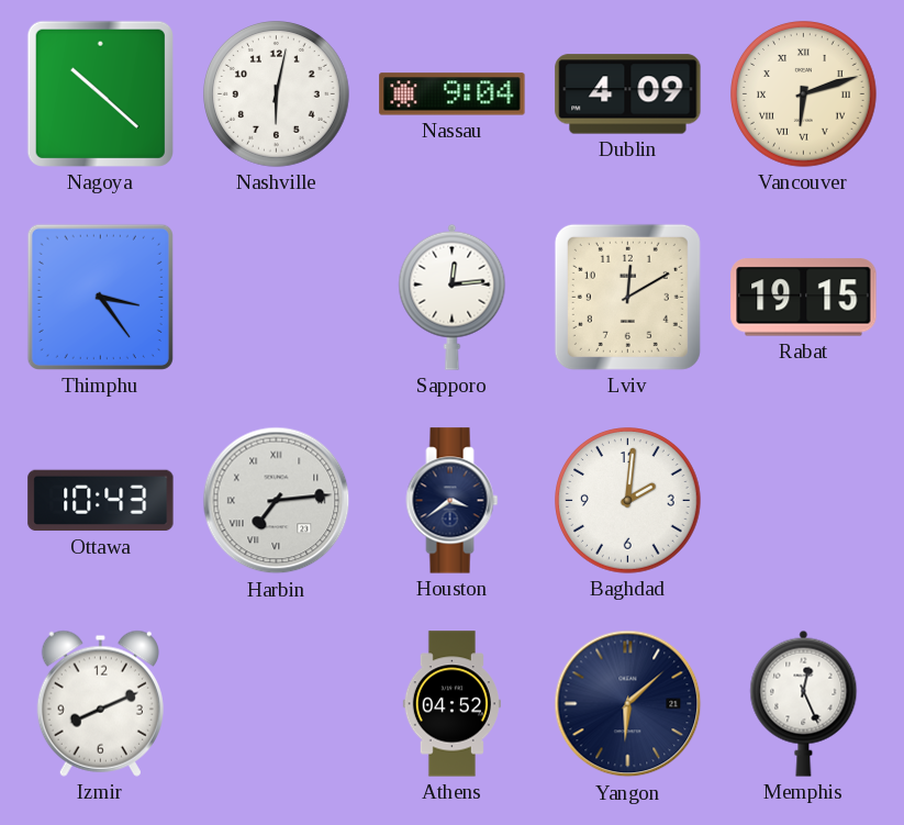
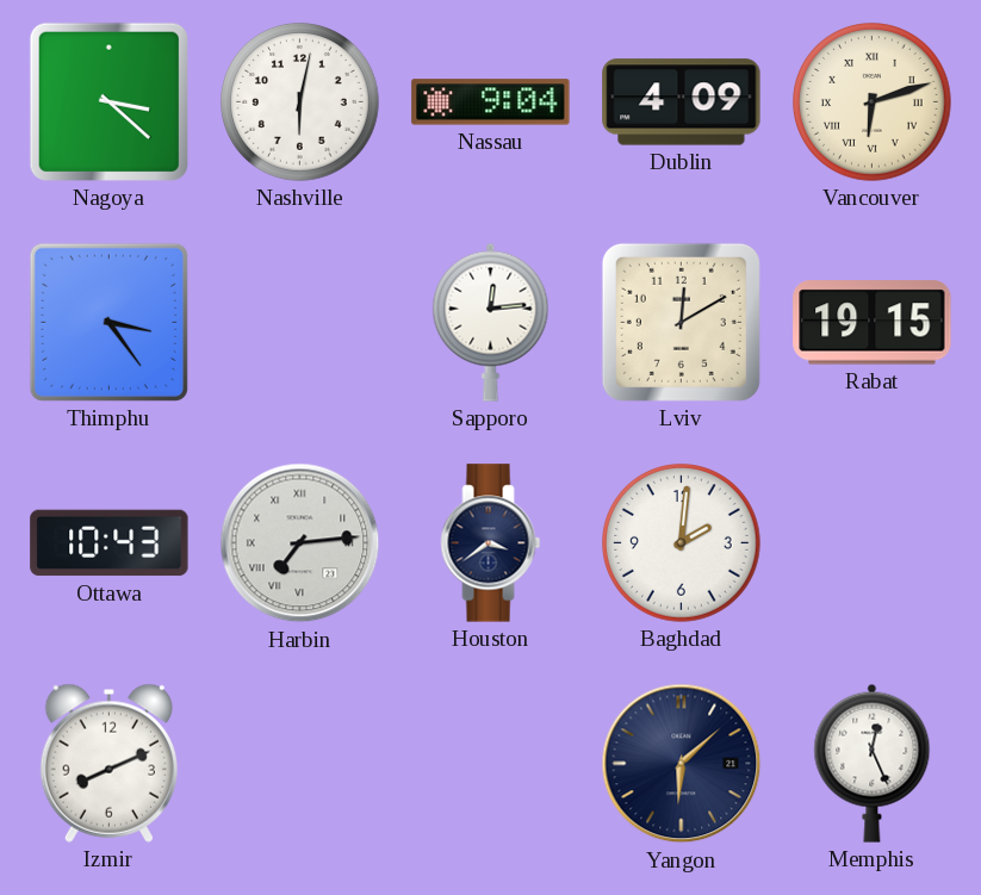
Nagoya: 10:22 -> 3:22
Athens: 04:52 -> none
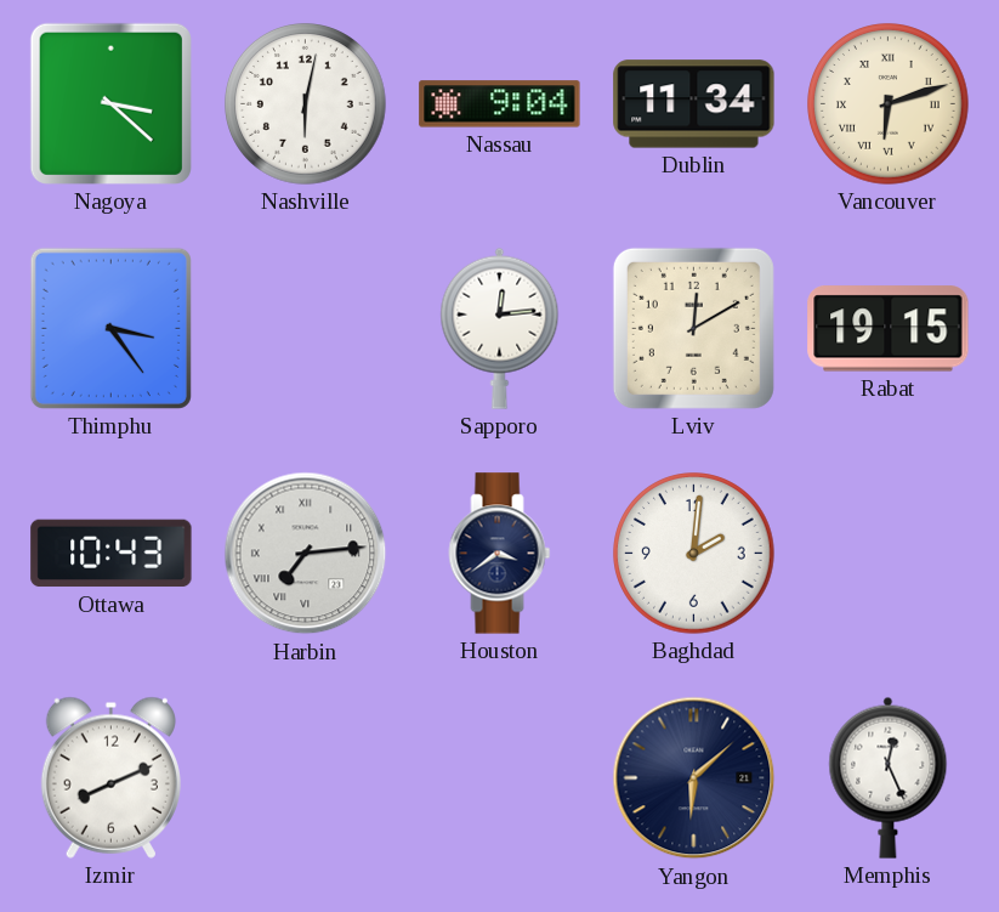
Dublin: 4:09 -> 11:34
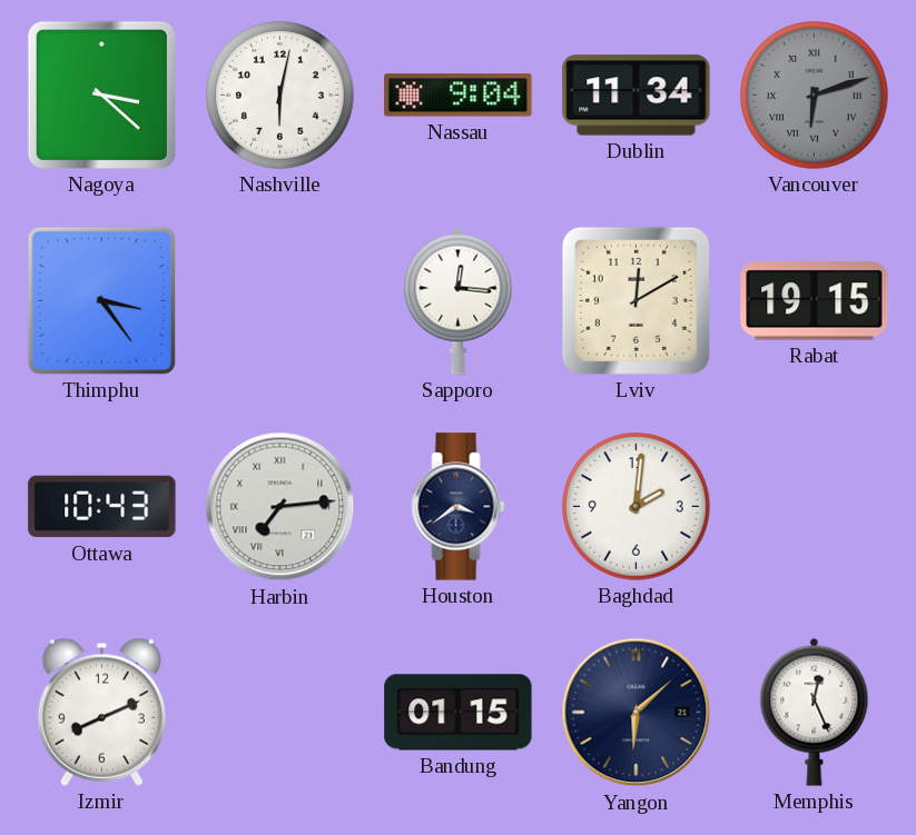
Vancouver dial: cream -> grey
Sapporo: 12:14 -> 12:16
Bandung: none -> 01:15
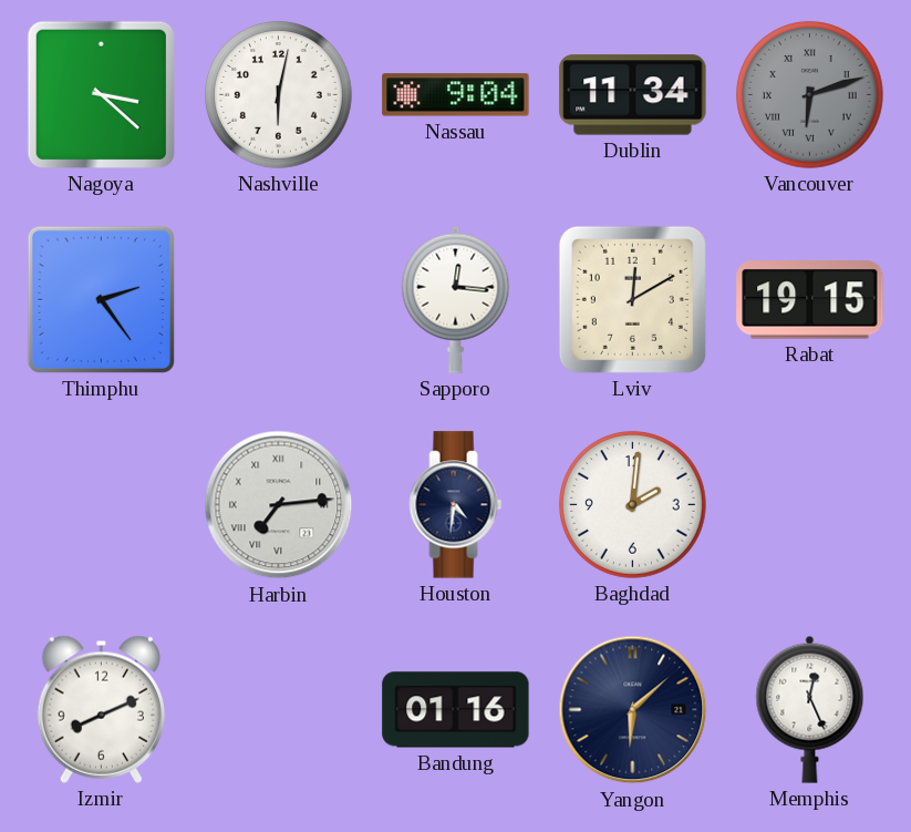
Thimphu: 3:24 -> 2:24
Ottawa: 10:43 -> none
Houston: 3:39 -> 4:31
Bandung: 01:15 -> 01:16
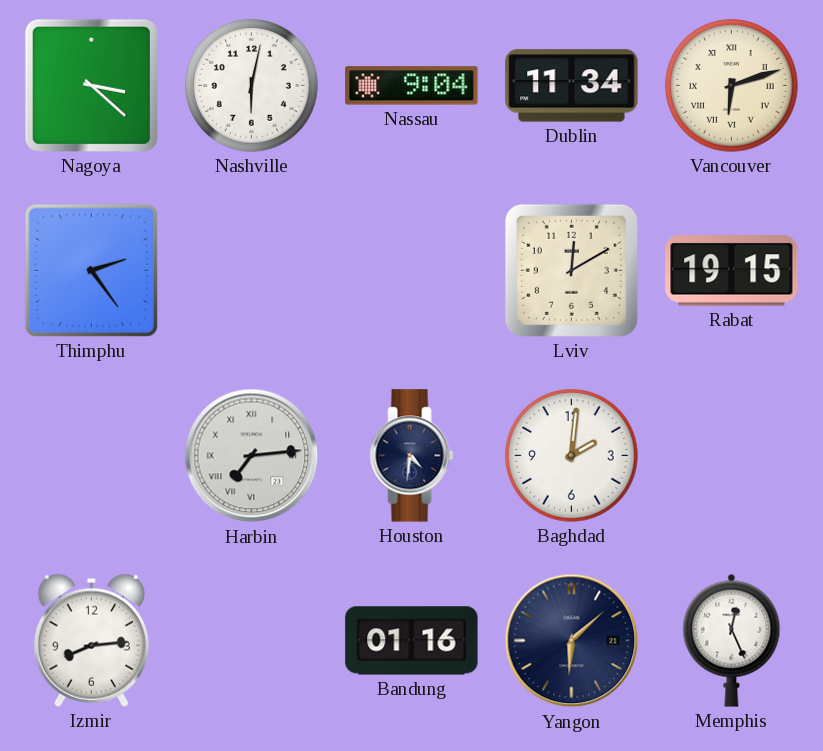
Vancouver dial: grey -> cream
Sapporo: 12:16 -> none
Izmir: 8:11 -> 8:14
